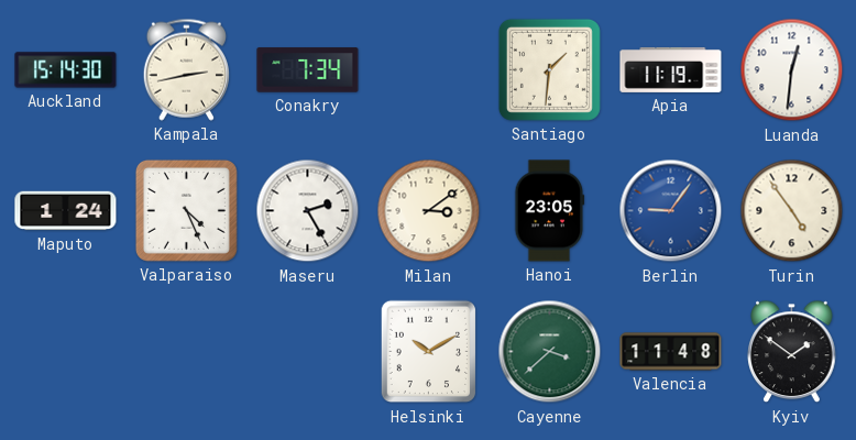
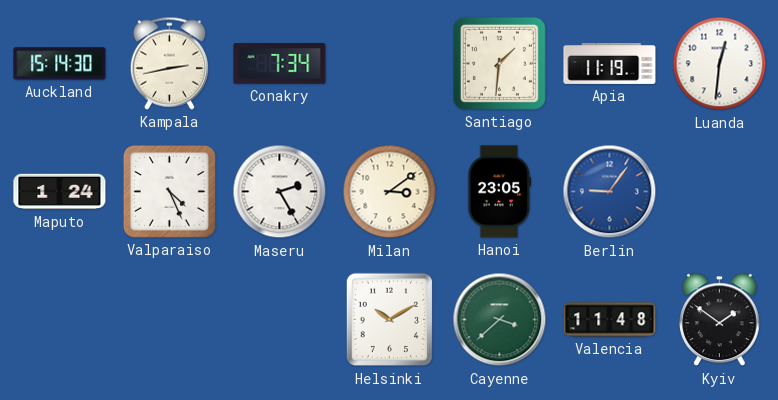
Turin: 4:54 -> none
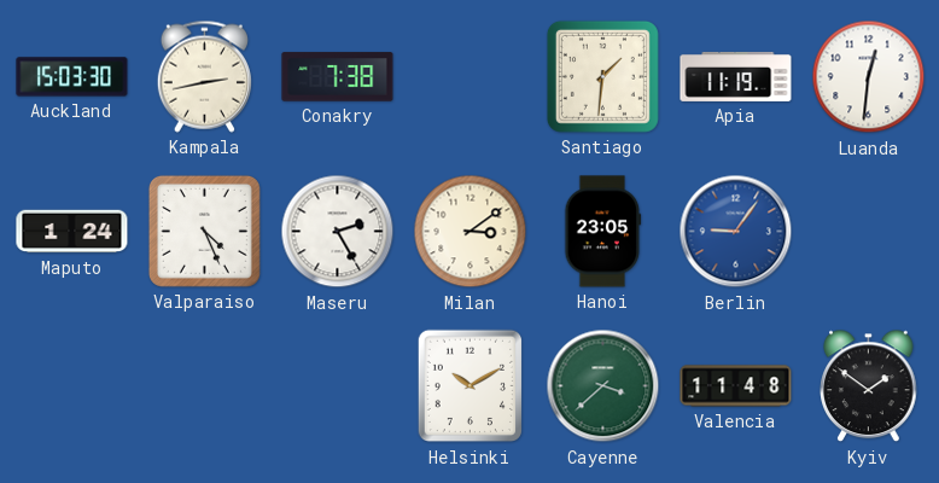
Auckland: 15:14 -> 15:03
Conakry: 7:34 -> 7:38
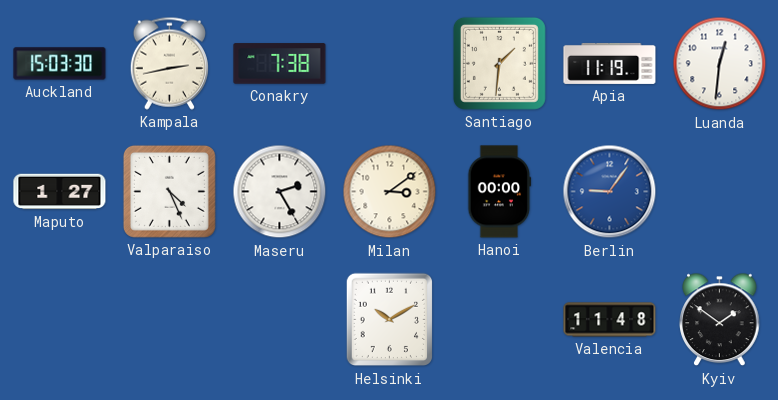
Maputo: 1:24 -> 1:27
Hanoi: 23:05 -> 00:00
Cayenne: 3:38 -> none
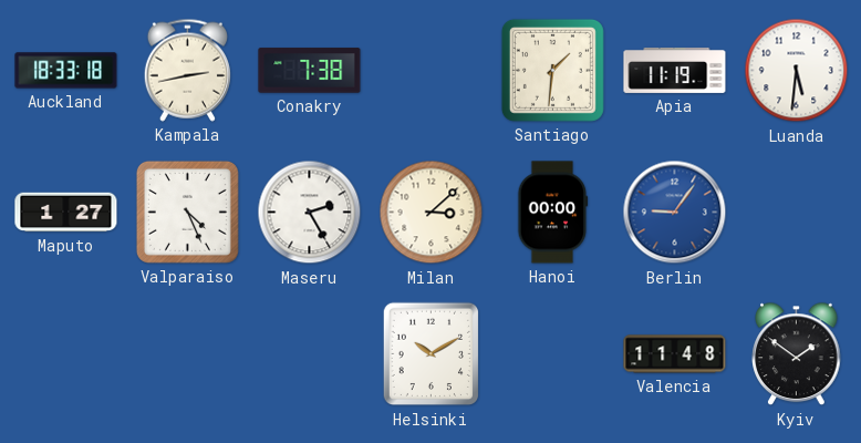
Auckland: 15:03 -> 18:33
Luanda: 12:31 -> 5:31
Milan: 3:09 -> 3:08
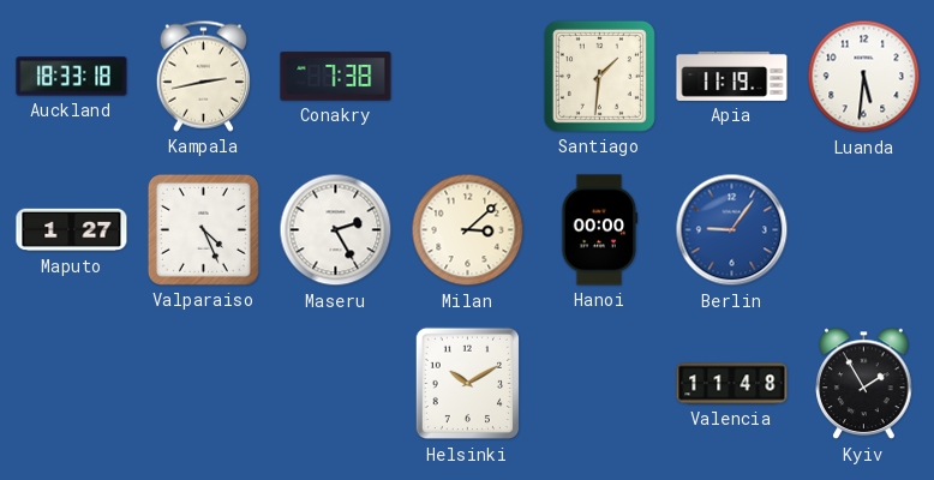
Kyiv: 1:51 -> 1:55
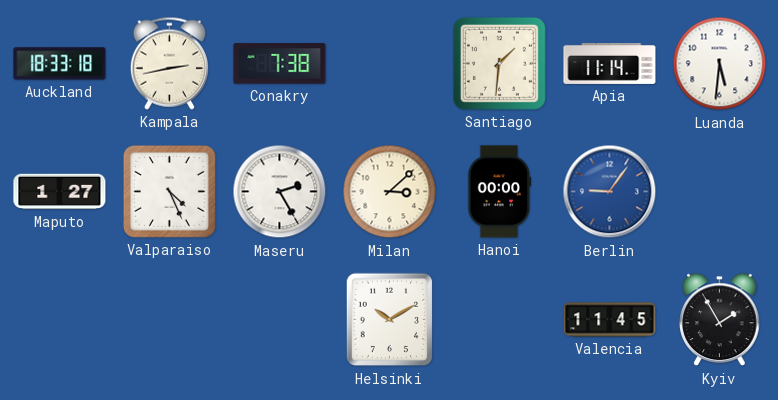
Apia: 11:19 -> 11:14
Valencia: 11:48 -> 11:45
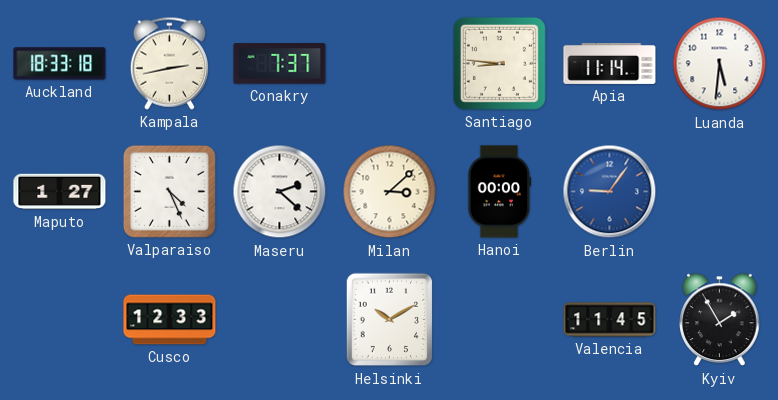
Conakry: 7:38 -> 7:37
Santiago: 1:31 -> 8:46
Maseru: 2:25 -> 2:22
Cusco: none -> 12:33
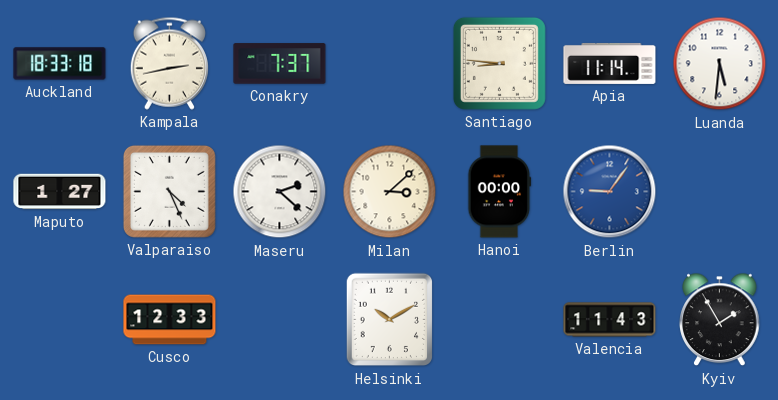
Valencia: 11:45 -> 11:43
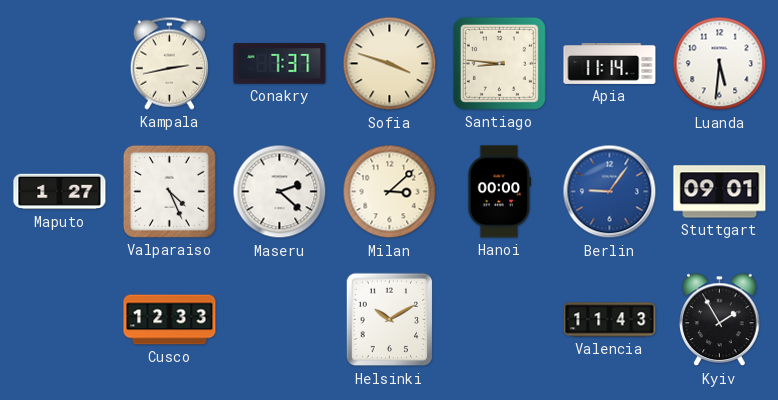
Auckland: 18:33 -> none
Sofia: none -> 3:48
Stuttgart: none -> 09:01
